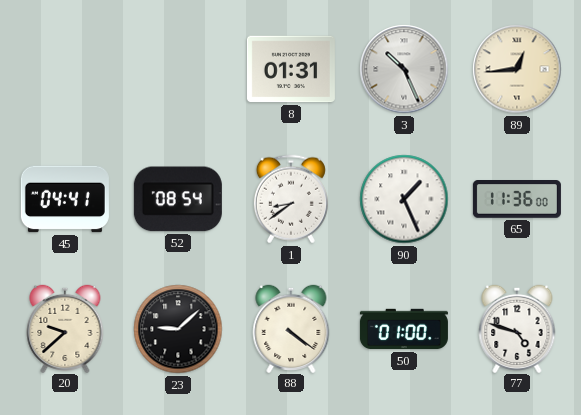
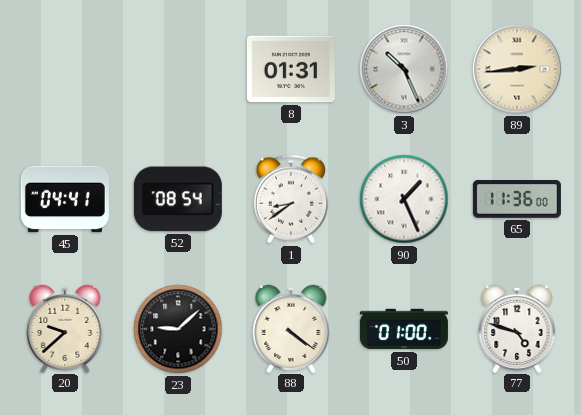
89: 12:44 -> 2:44
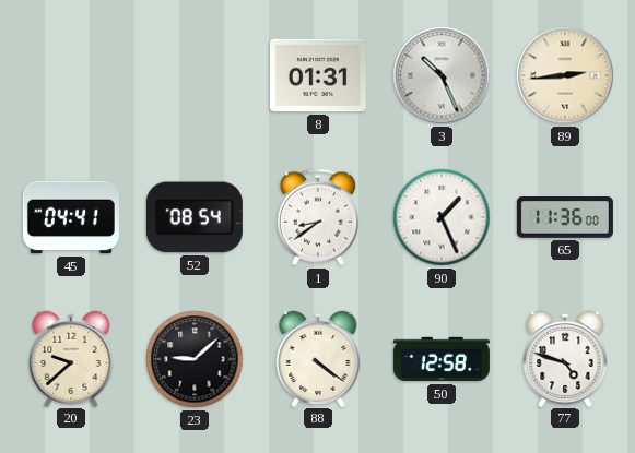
50: 01:00 -> 12:58
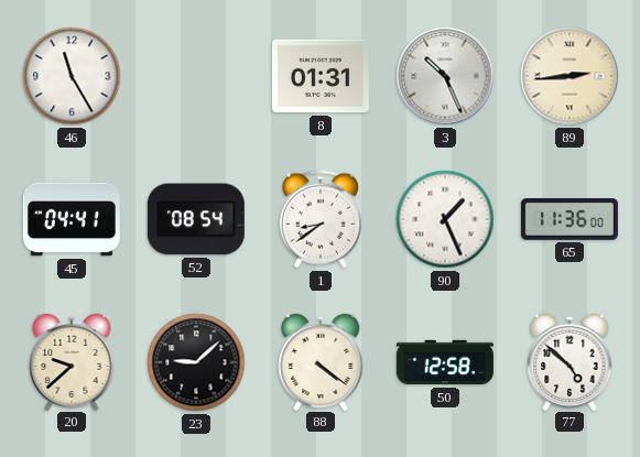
46: none -> 11:25
77: 4:48 -> 4:52
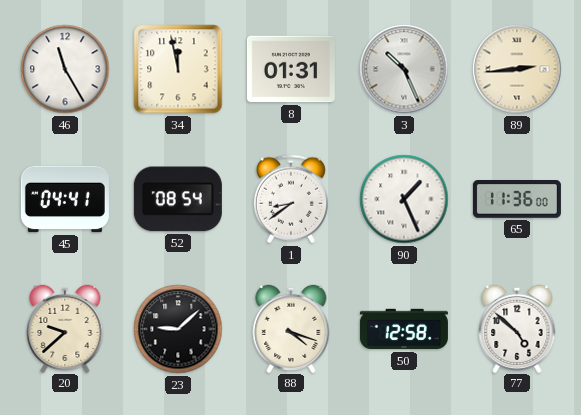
34: none -> 11:58
88: 4:21 -> 4:18
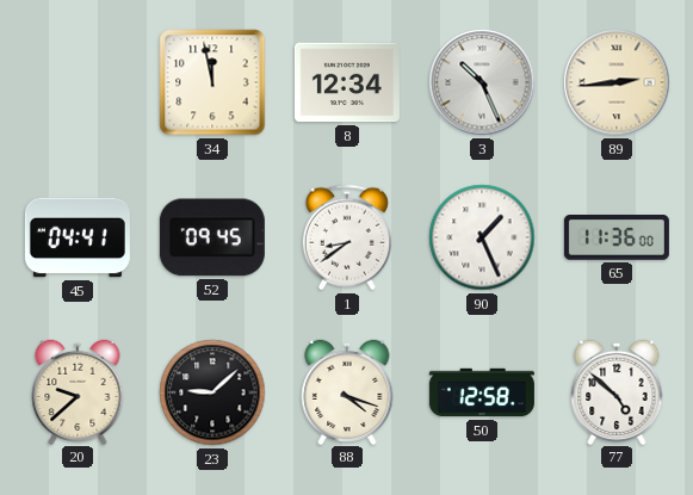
46: 11:25 -> none
8: 01:31 -> 12:34
52: 08:54 -> 09:45
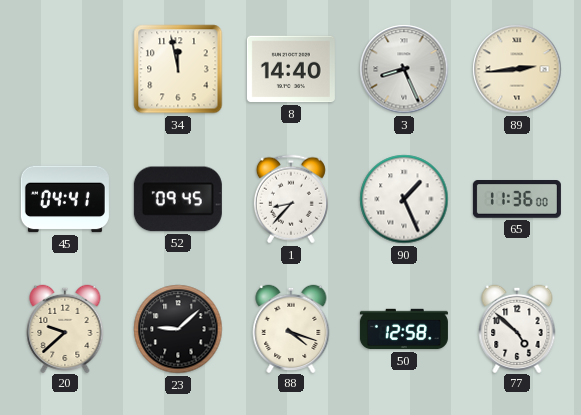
8: 12:34 -> 14:40
3: 10:26 -> 8:26
1: 8:39 -> 8:37
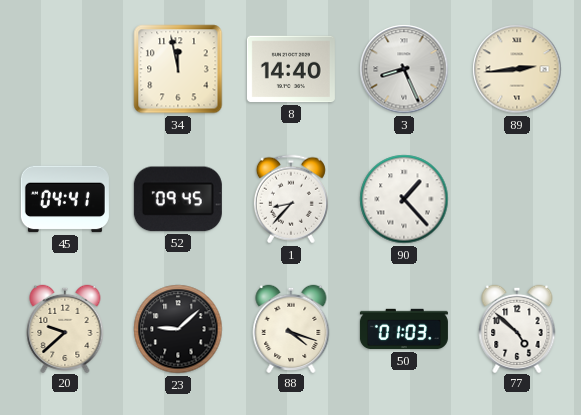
90: 1:26 -> 1:23
65: 11:36 -> none
50: 12:58 -> 01:03
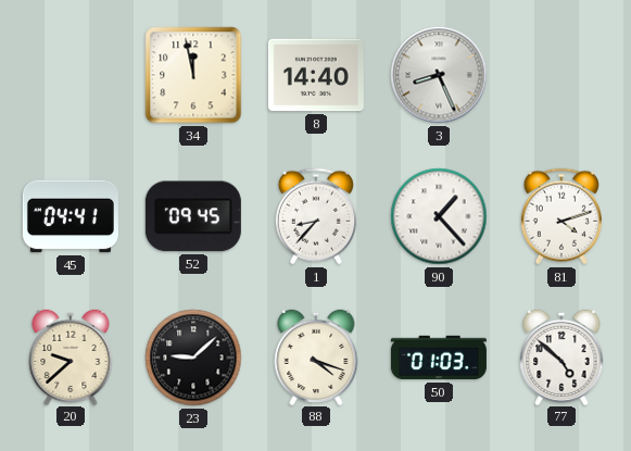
89: 2:44 -> none
81: none -> 4:12
